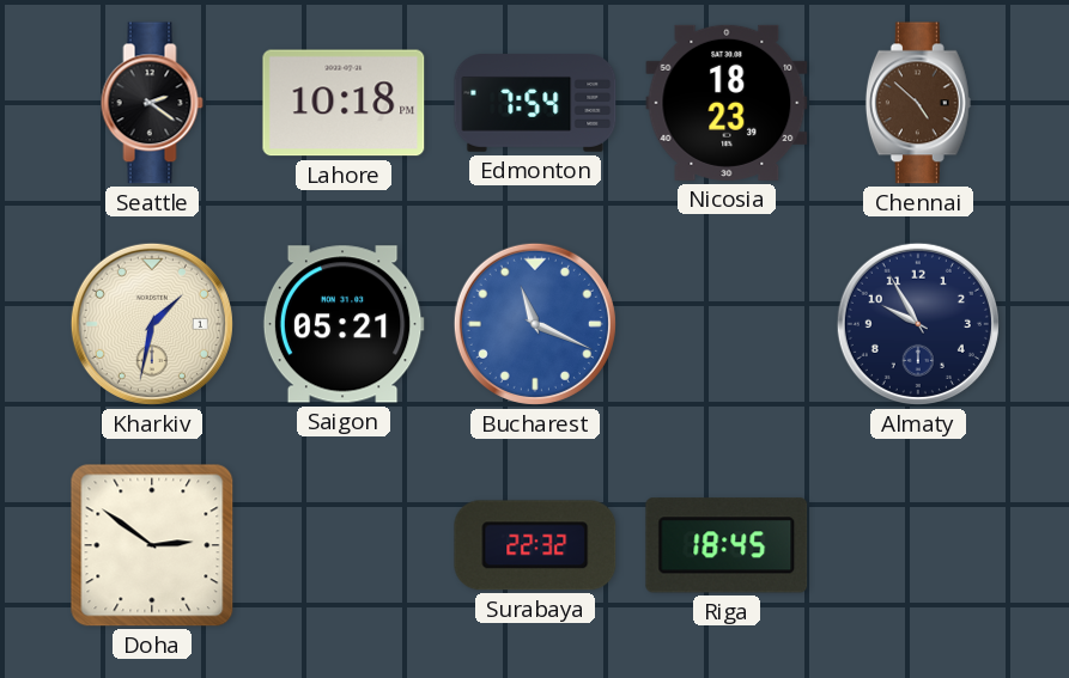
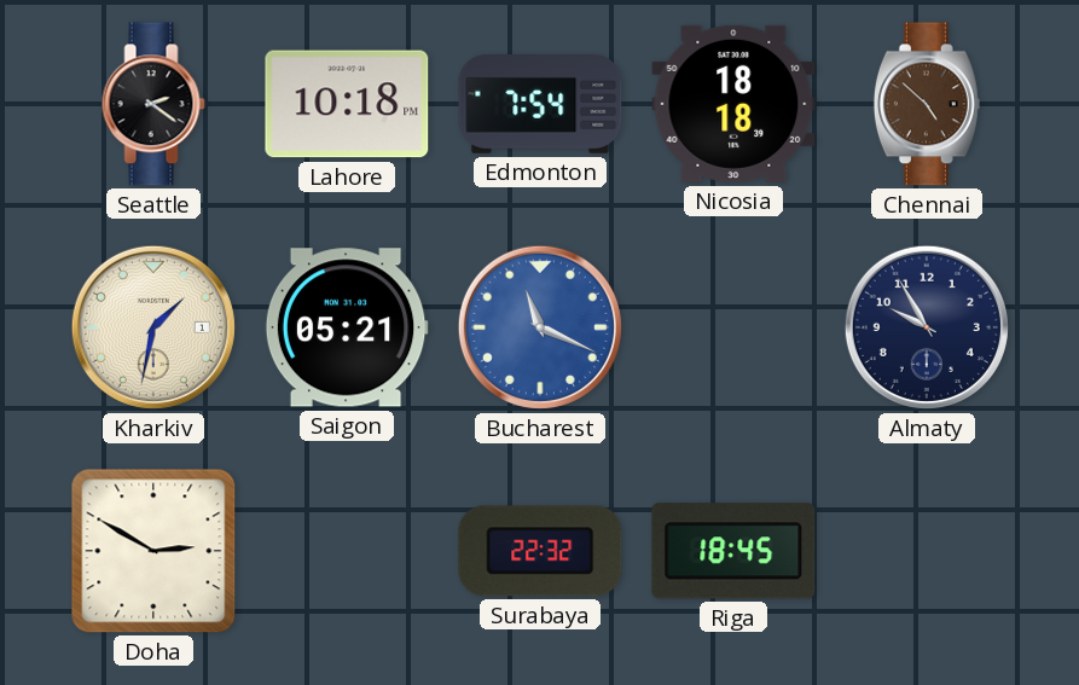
Nicosia: 18:23 -> 18:18
Doha: 2:51 -> 2:50
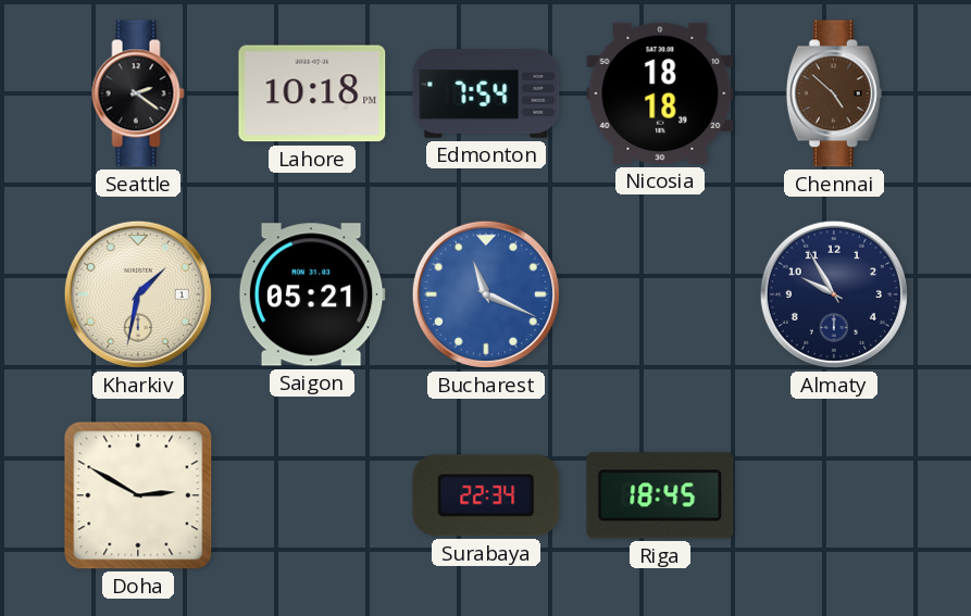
Surabaya: 22:32 -> 22:34
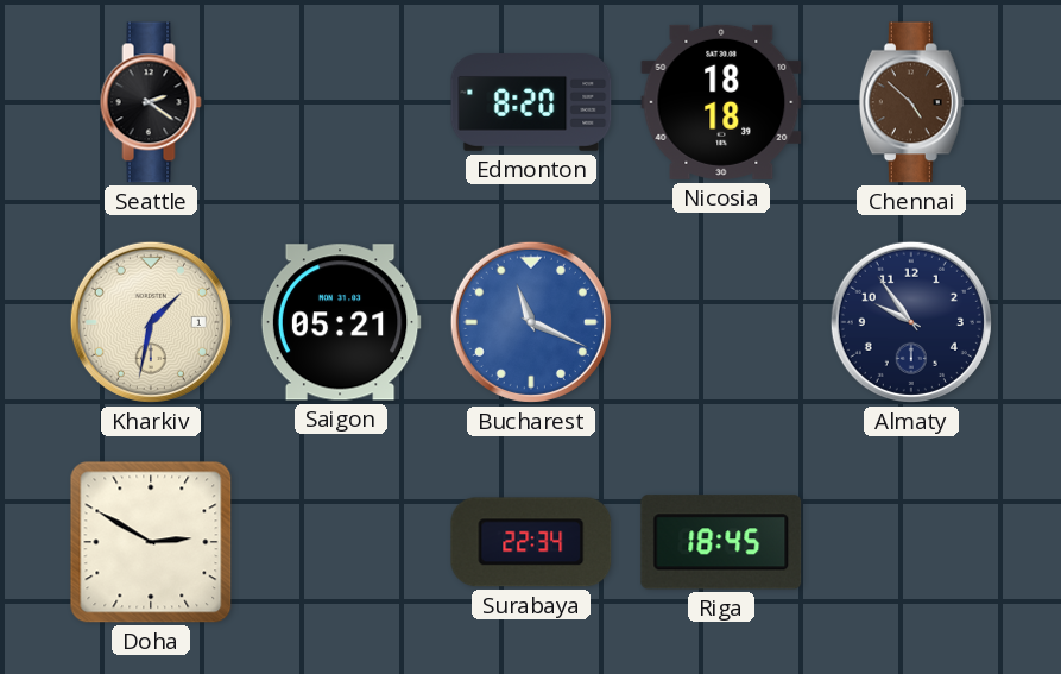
Lahore: 10:18 -> none
Edmonton: 7:54 -> 8:20
Almaty: 9:55 -> 9:54
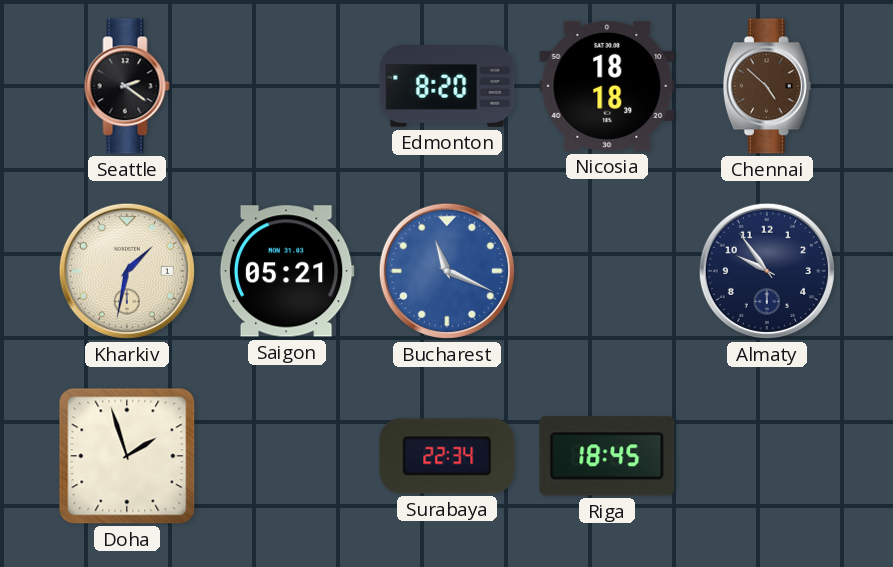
Doha: 2:50 -> 1:57
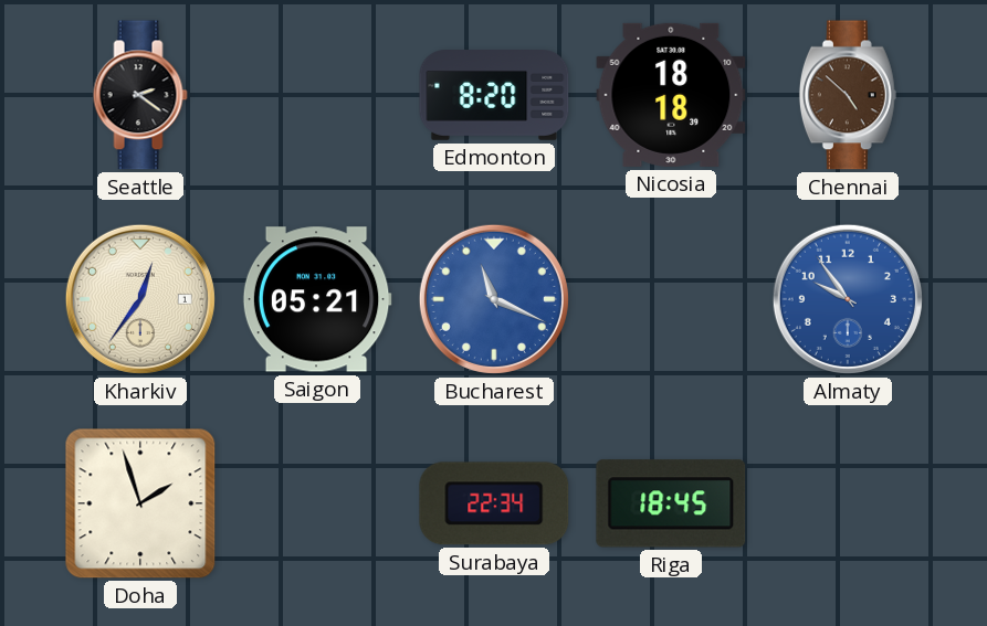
Kharkiv: 1:32 -> 12:36
Almaty dial: navy -> blue
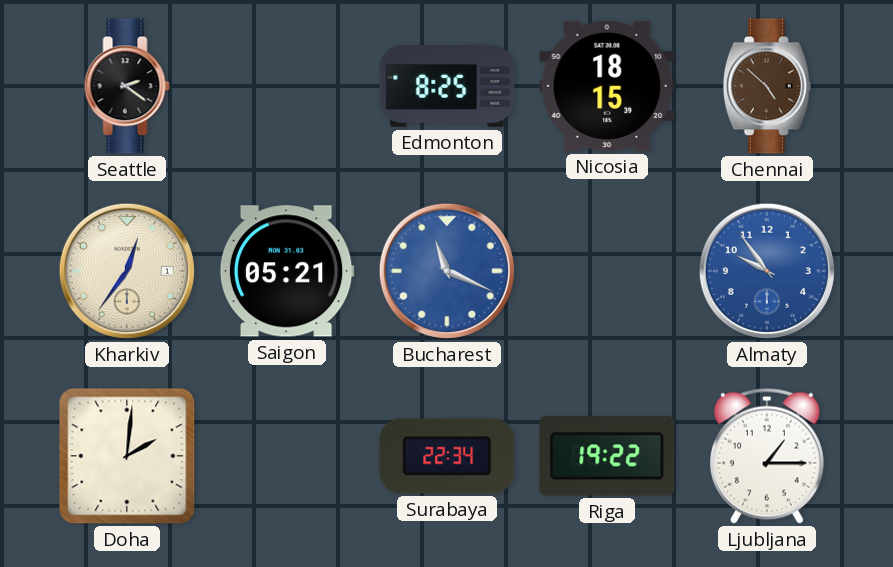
Edmonton: 8:20 -> 8:25
Nicosia: 18:18 -> 18:15
Doha: 1:57 -> 2:01
Riga: 18:45 -> 19:22
Ljubljana: none -> 1:15
